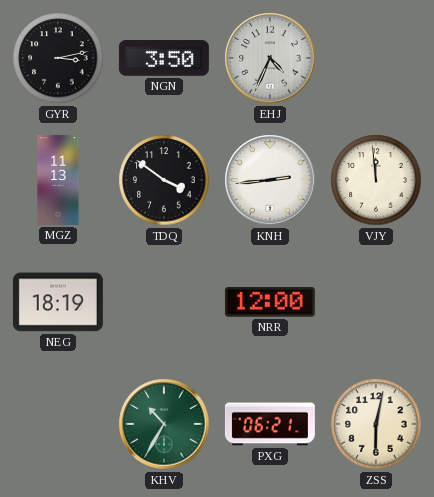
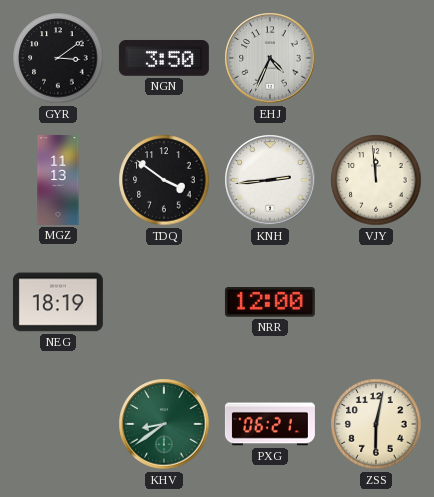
GYR: 3:13 -> 3:09
KHV: 10:35 -> 8:39
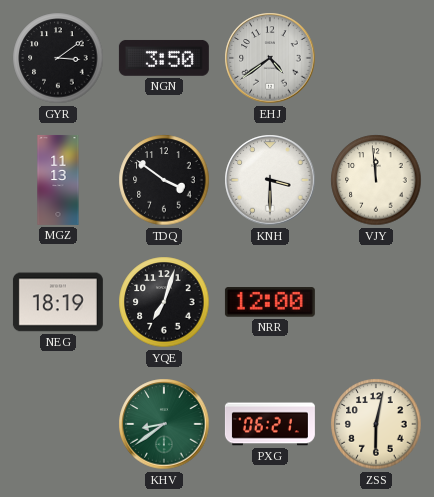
EHJ: 4:34 -> 4:39
KNH: 2:44 -> 3:30
YQE: none -> 7:03
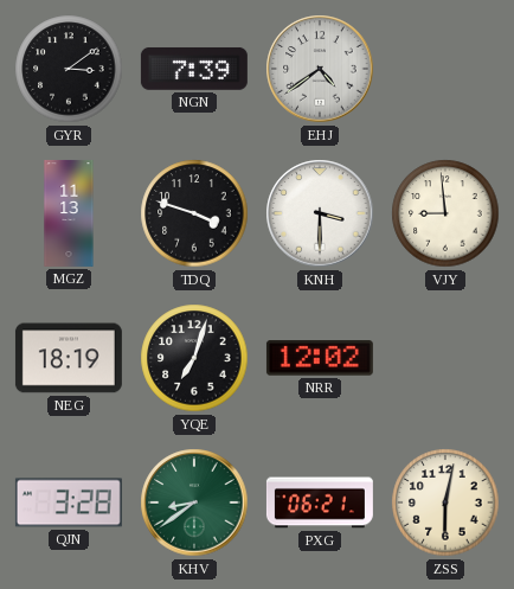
NGN: 3:50 -> 7:39
TDQ: 3:51 -> 3:48
VJY: 11:59 -> 8:59
NRR: 12:00 -> 12:02
QJN: none -> 3:28
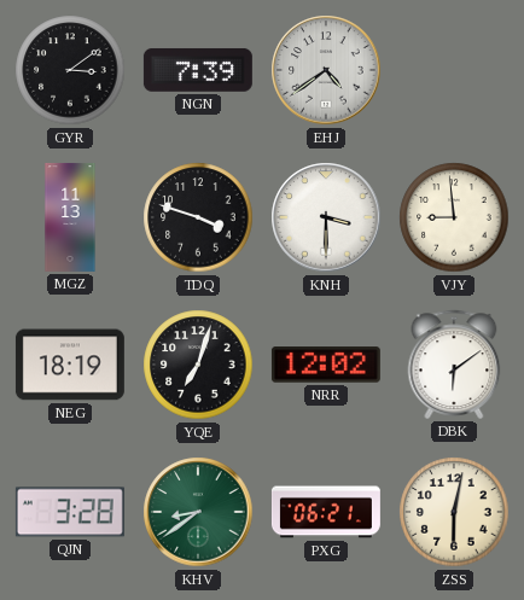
DBK: none -> 6:09
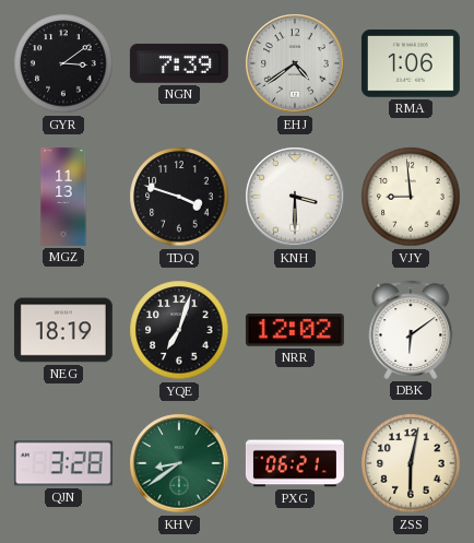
RMA: none -> 1:06
